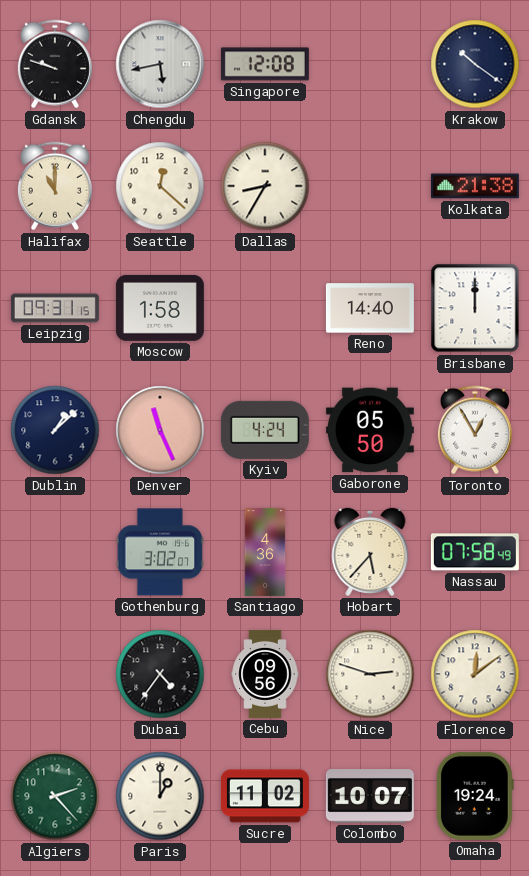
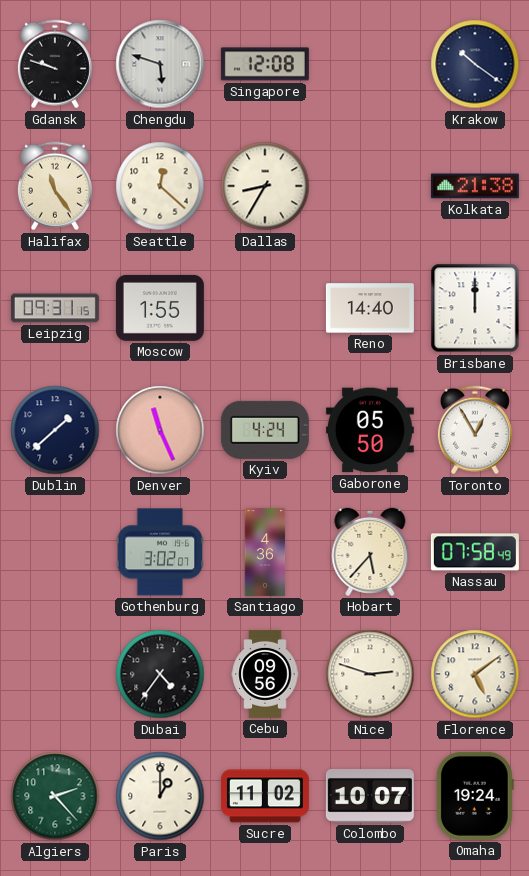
Chengdu: 5:43 -> 5:48
Halifax: 11:00 -> 11:24
Moscow: 1:58 -> 1:55
Dublin: 1:08 -> 1:38
Florence: 12:09 -> 5:09
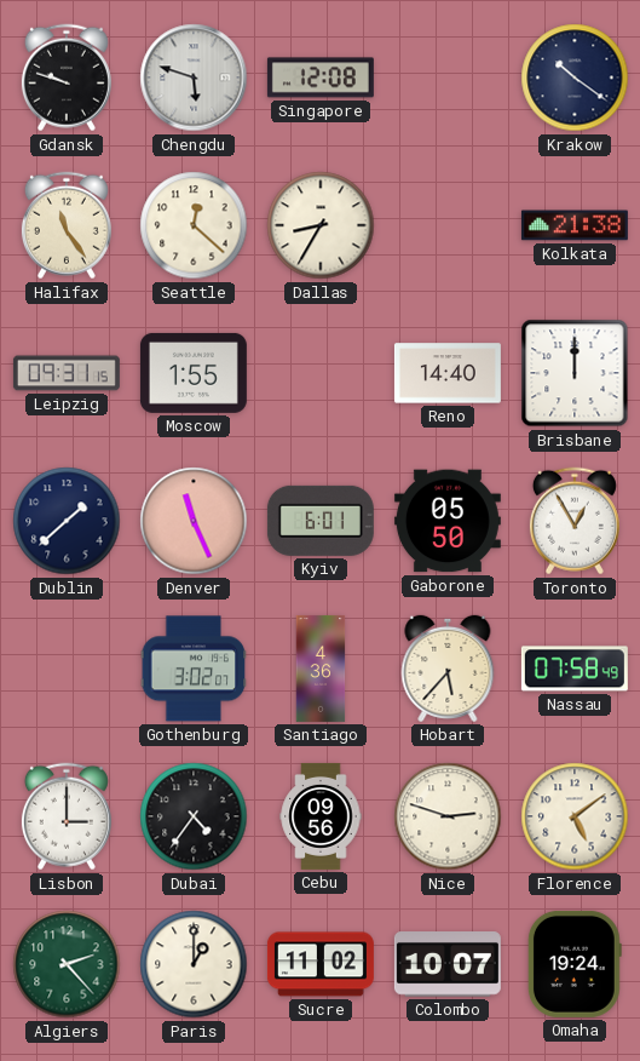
Kyiv: 4:24 -> 6:01
Lisbon: none -> 3:00
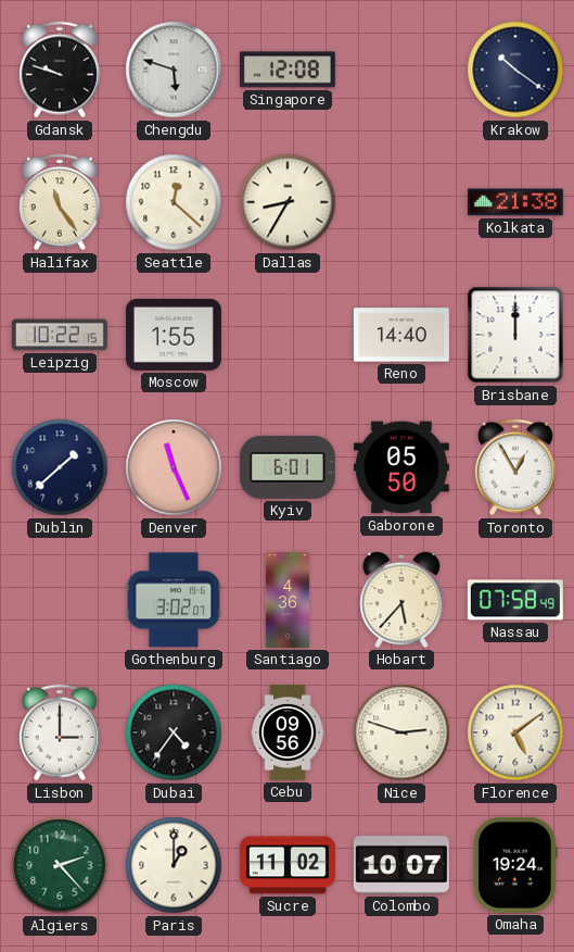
Leipzig: 09:31 -> 10:22
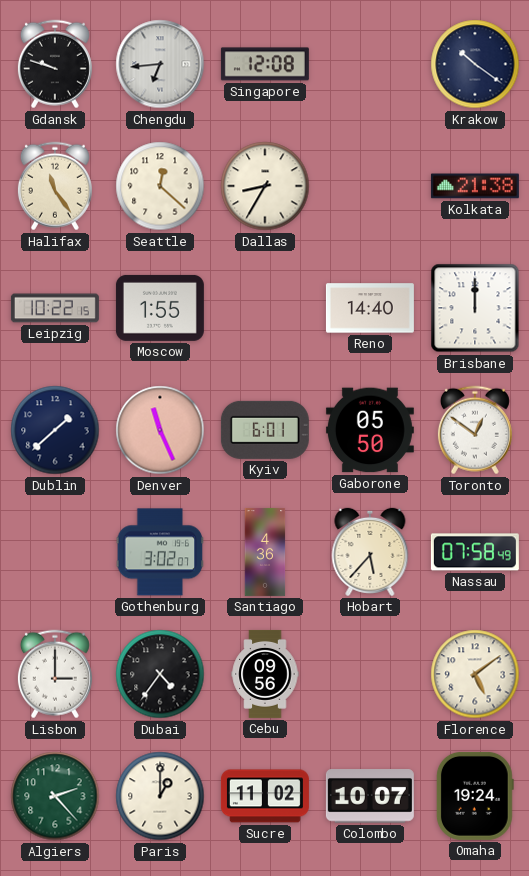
Chengdu: 5:48 -> 6:44
Toronto: 12:55 -> 12:51
Nice: 2:48 -> none
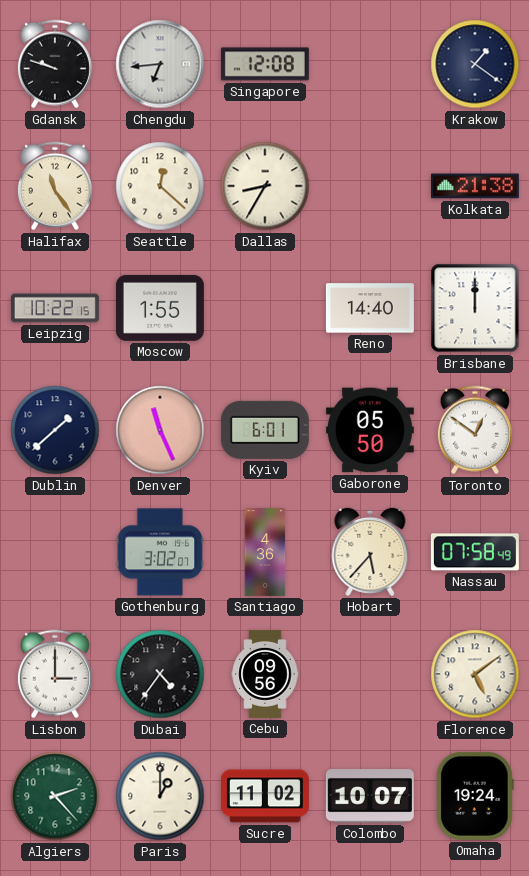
Krakow: 10:21 -> 1:21
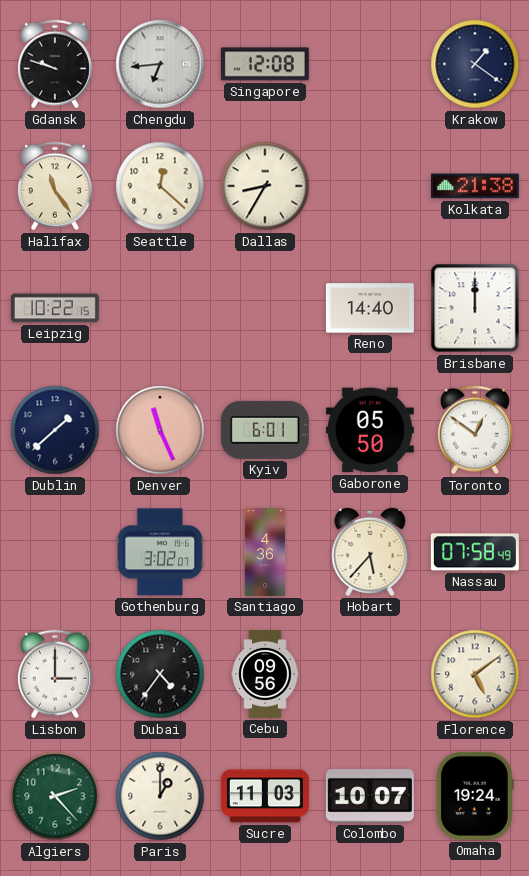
Moscow: 1:55 -> none
Sucre: 11:02 -> 11:03
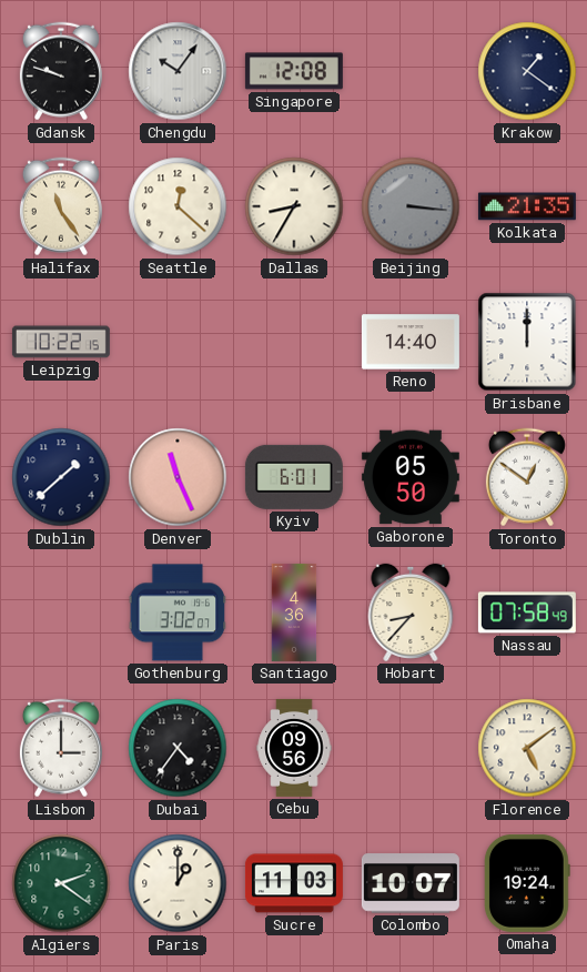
Chengdu: 6:44 -> 10:06
Beijing: none -> 3:16
Kolkata: 21:38 -> 21:35
Hobart: 5:37 -> 8:37
Algiers: 2:23 -> 2:21
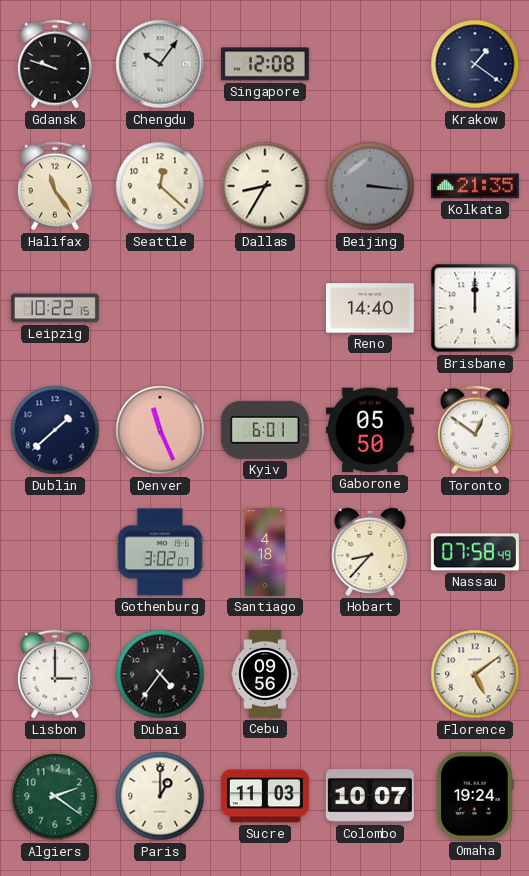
Santiago: 4:36 -> 4:18
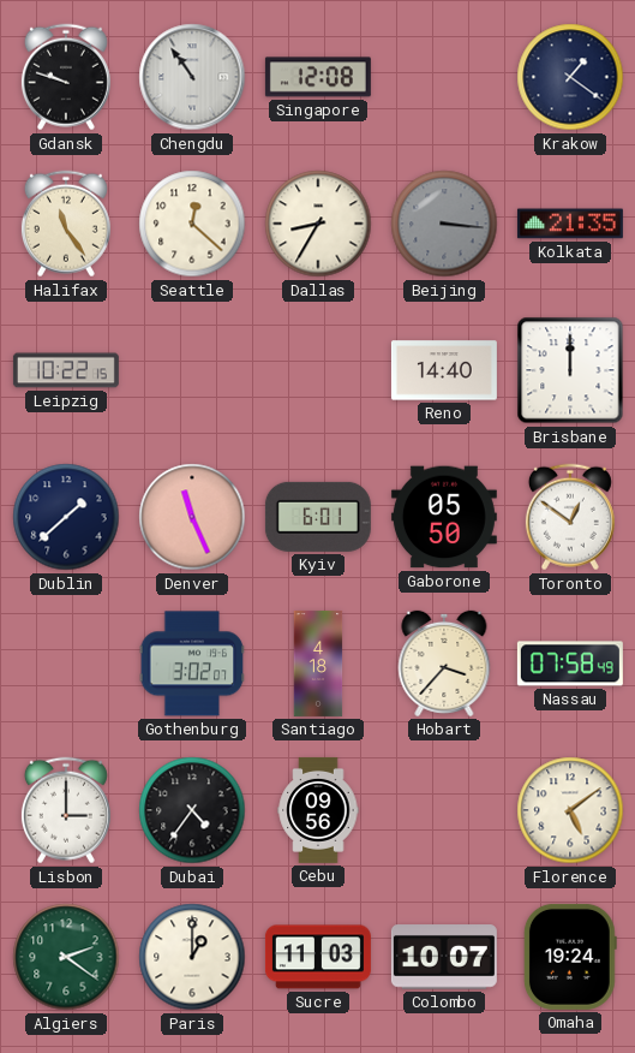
Chengdu: 10:06 -> 10:54
Hobart: 8:37 -> 3:37
